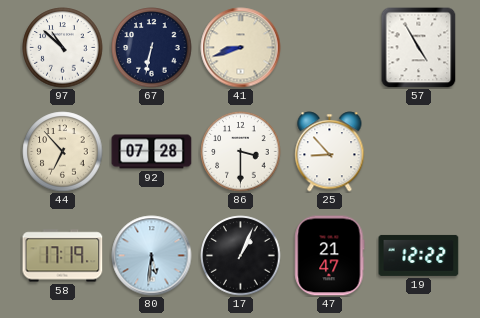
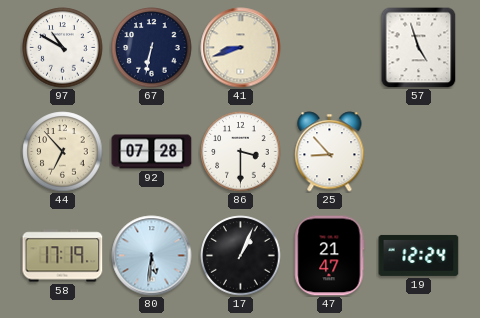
97: 10:52 -> 10:50
57: 4:55 -> 4:57
19: 12:22 -> 12:24
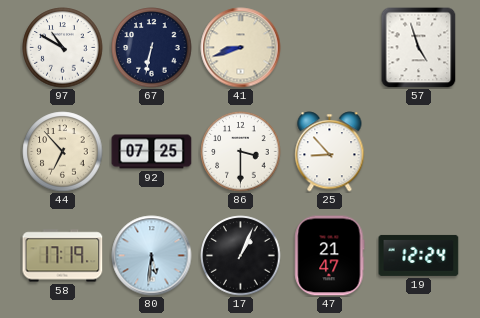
92: 07:28 -> 07:25
